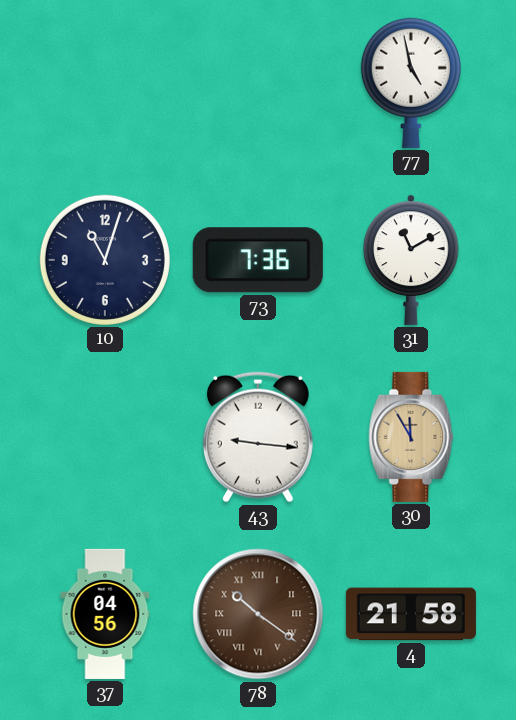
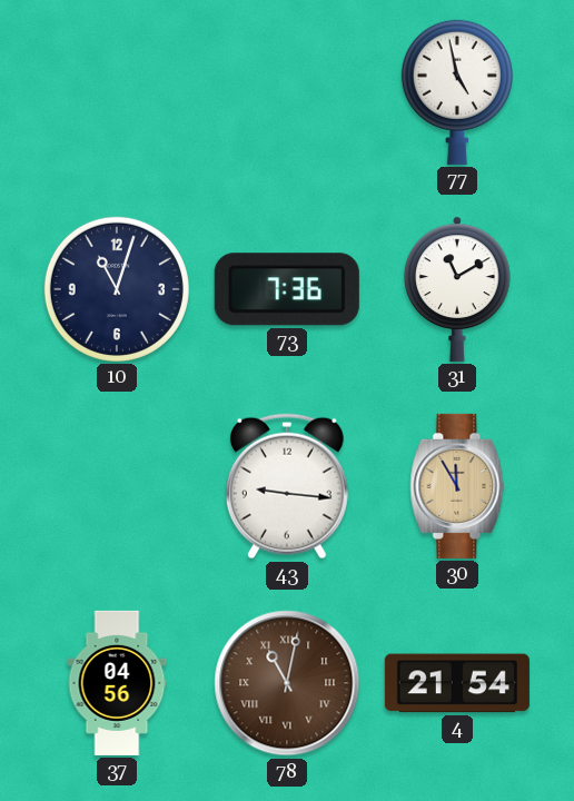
78: 10:21 -> 11:02
4: 21:58 -> 21:54
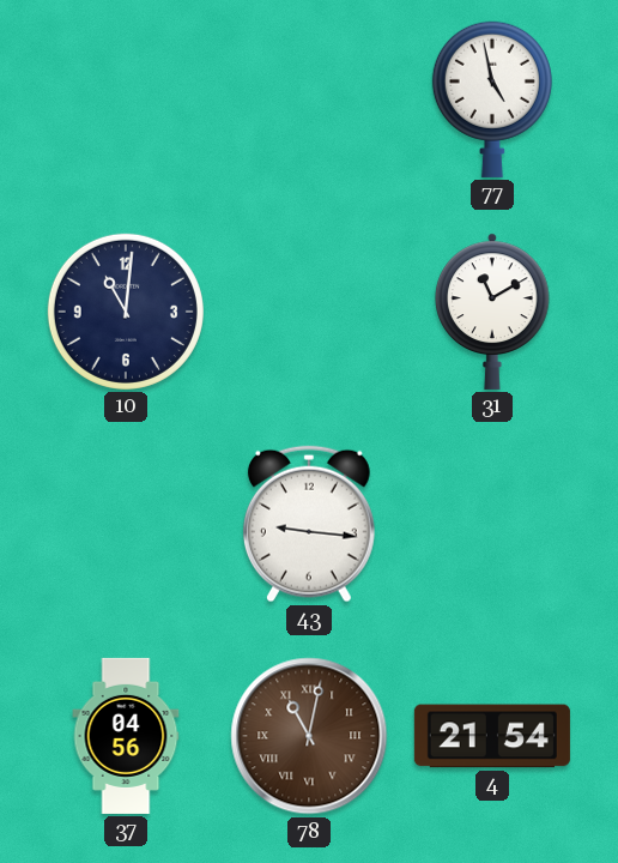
10: 11:03 -> 11:01
73: 7:36 -> none
30: 11:55 -> none
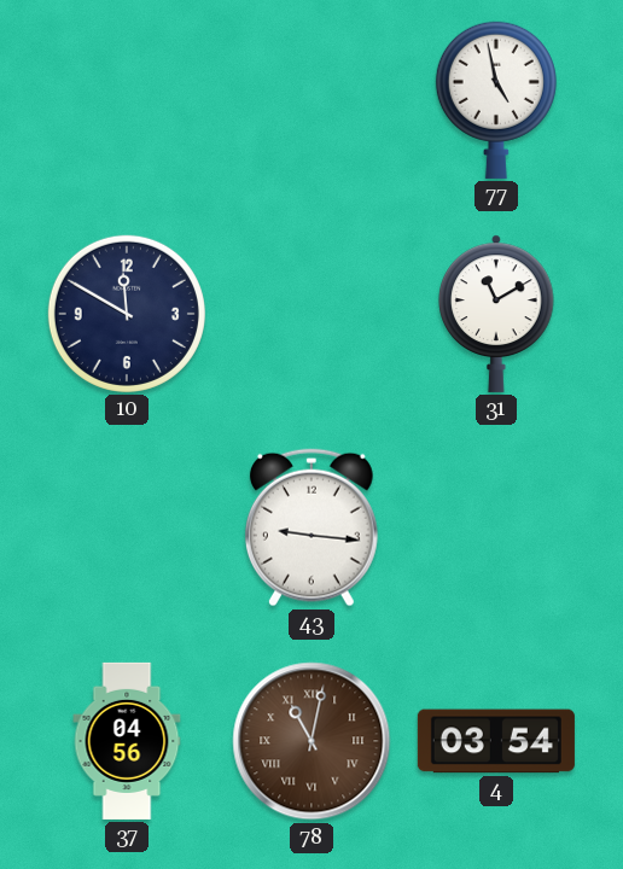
10: 11:01 -> 11:50
4: 21:54 -> 03:54
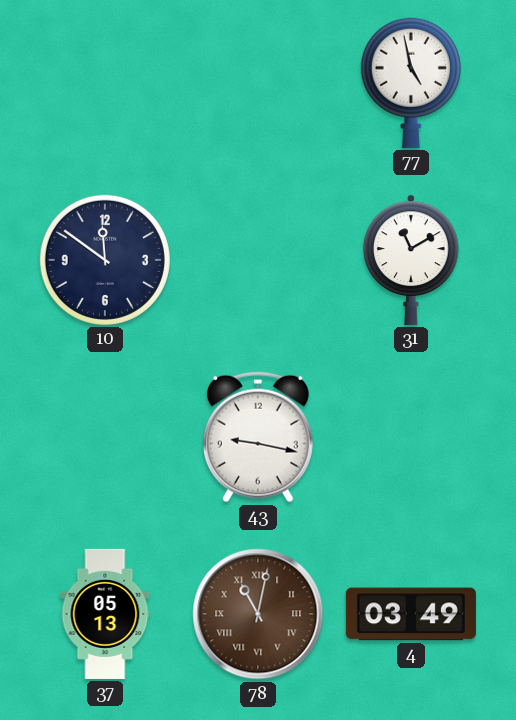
10: 11:50 -> 11:51
43: 9:16 -> 9:17
37: 04:56 -> 05:13
4: 03:54 -> 03:49
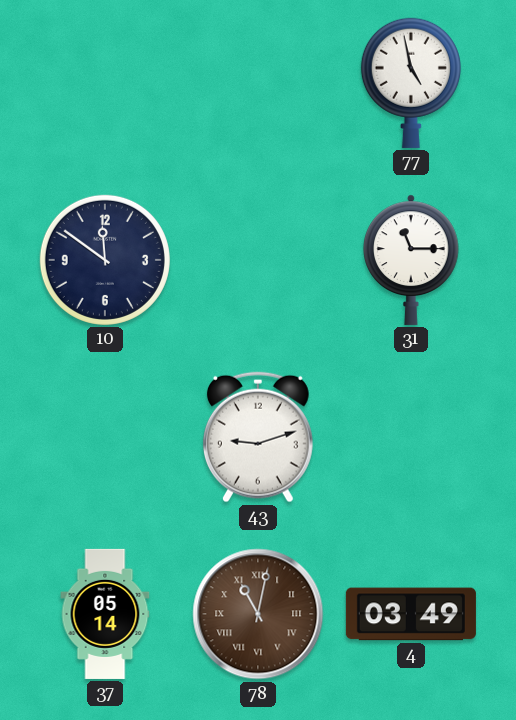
31: 11:10 -> 11:15
43: 9:17 -> 9:12
37: 05:13 -> 05:14
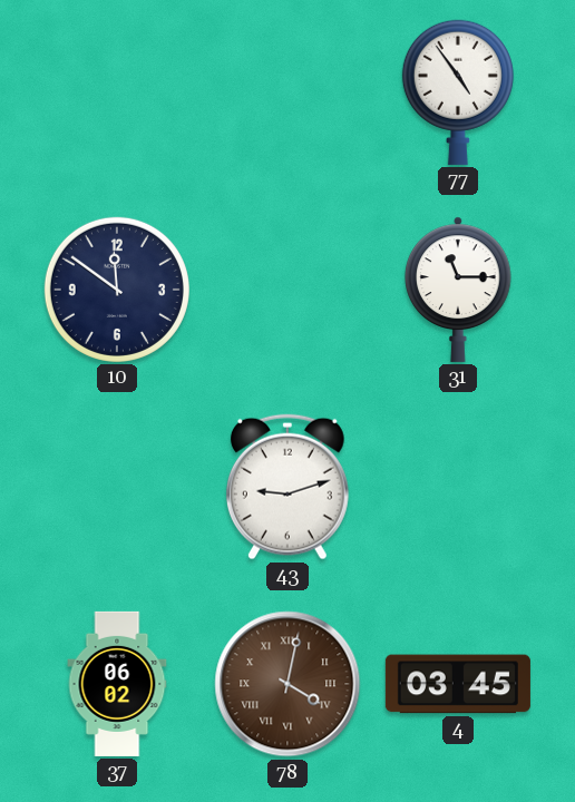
77: 4:58 -> 4:54
37: 05:14 -> 06:02
78: 11:02 -> 4:02
4: 03:49 -> 03:45
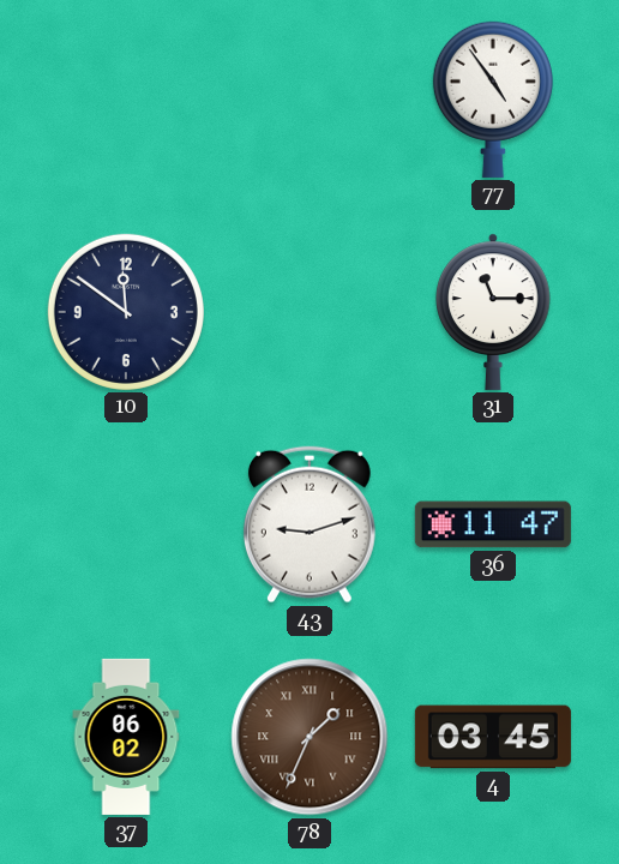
36: none -> 11:47
78: 4:02 -> 1:34
